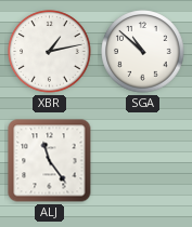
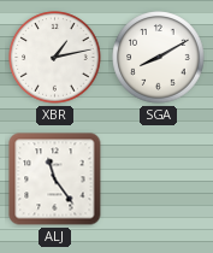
SGA: 10:52 -> 8:10
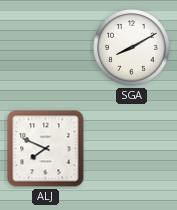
XBR: 1:13 -> none
ALJ: 11:24 -> 7:49
